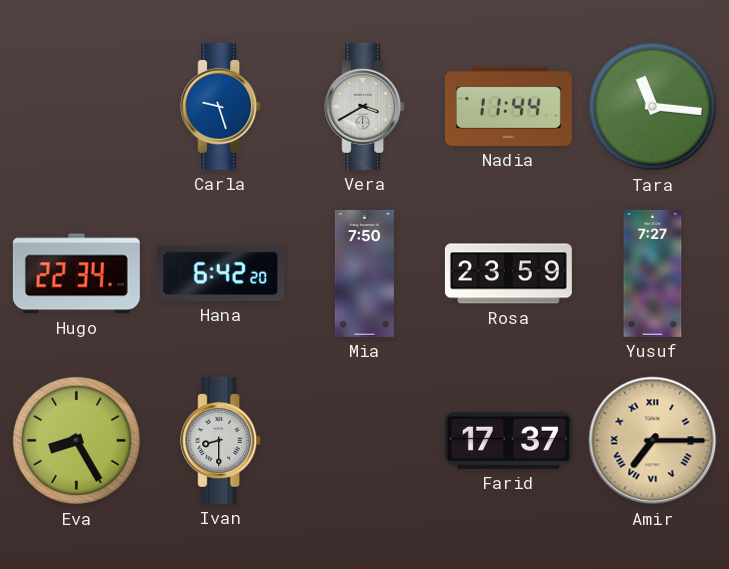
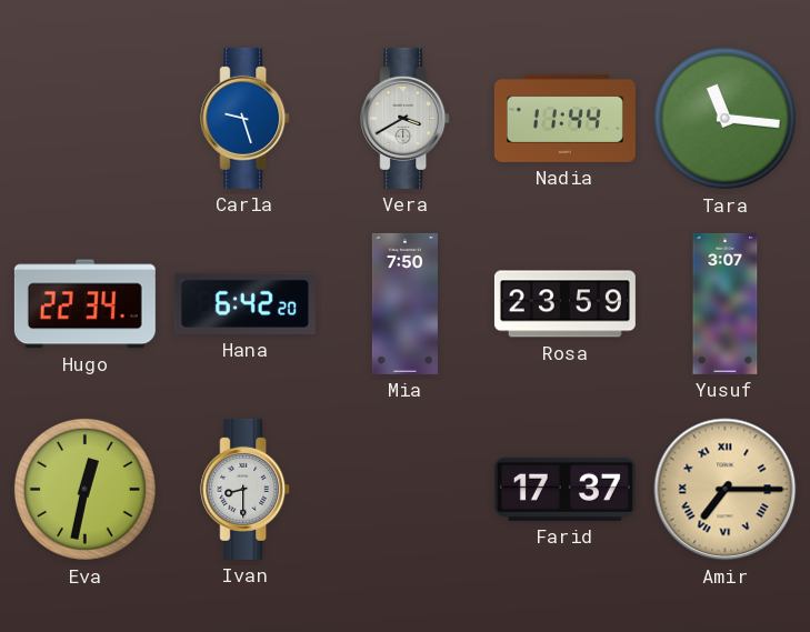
Yusuf: 7:27 -> 3:07
Eva: 8:25 -> 12:32
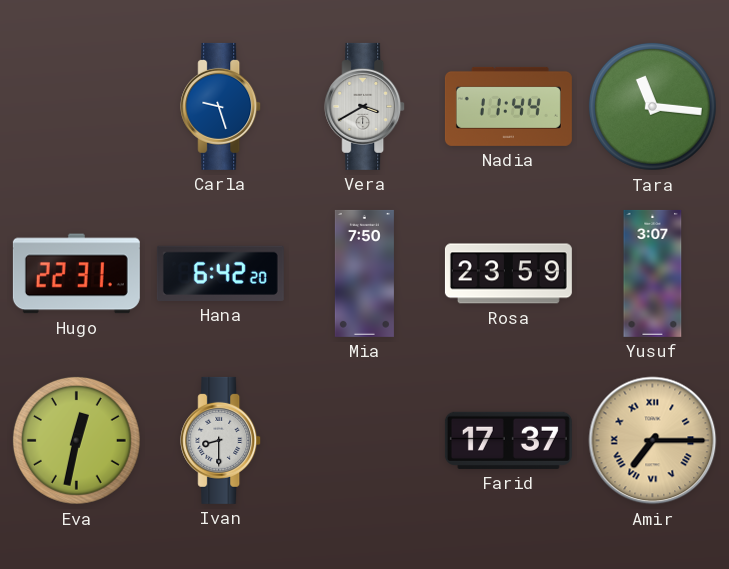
Hugo: 22:34 -> 22:31
